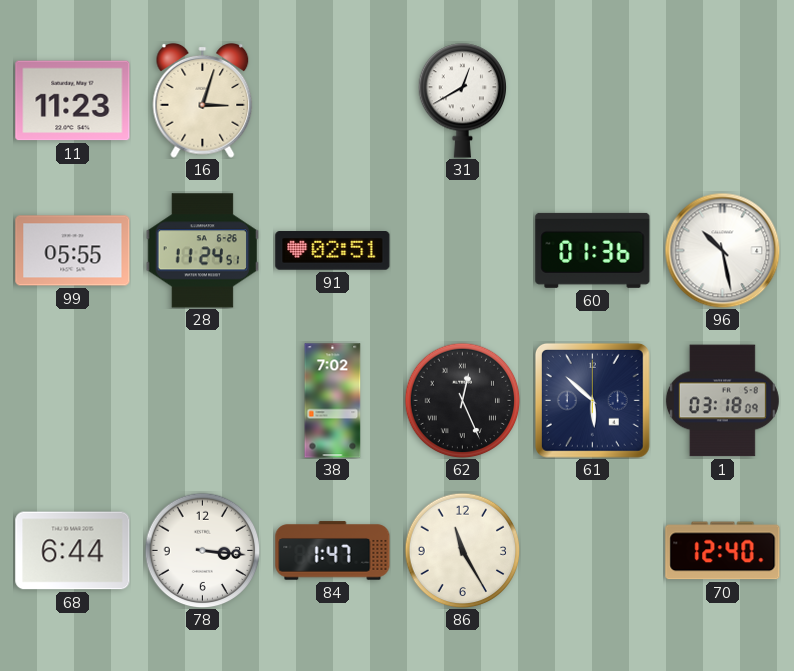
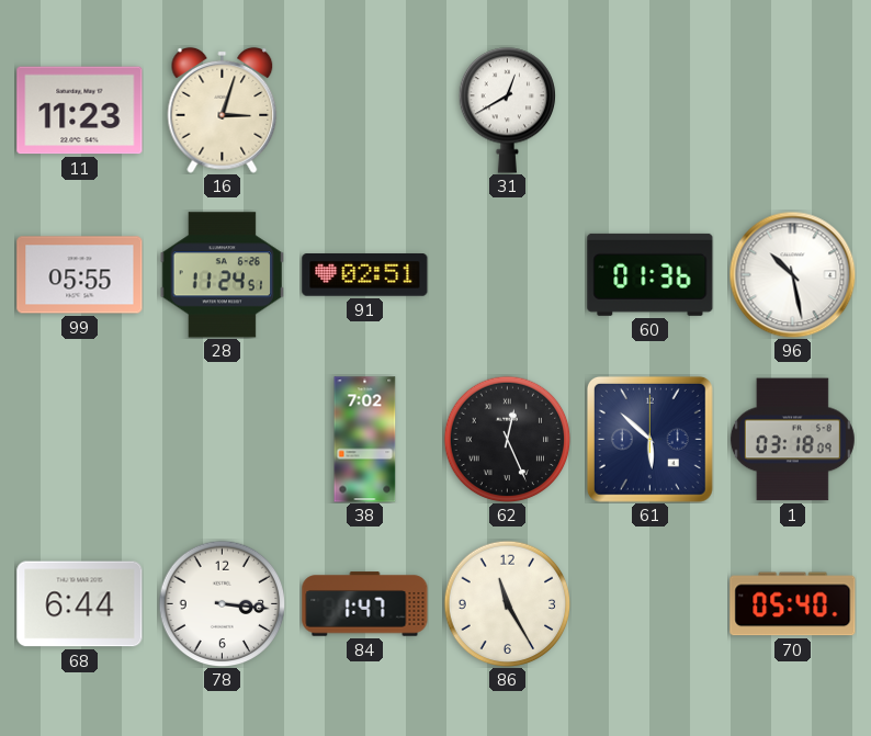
70: 12:40 -> 05:40
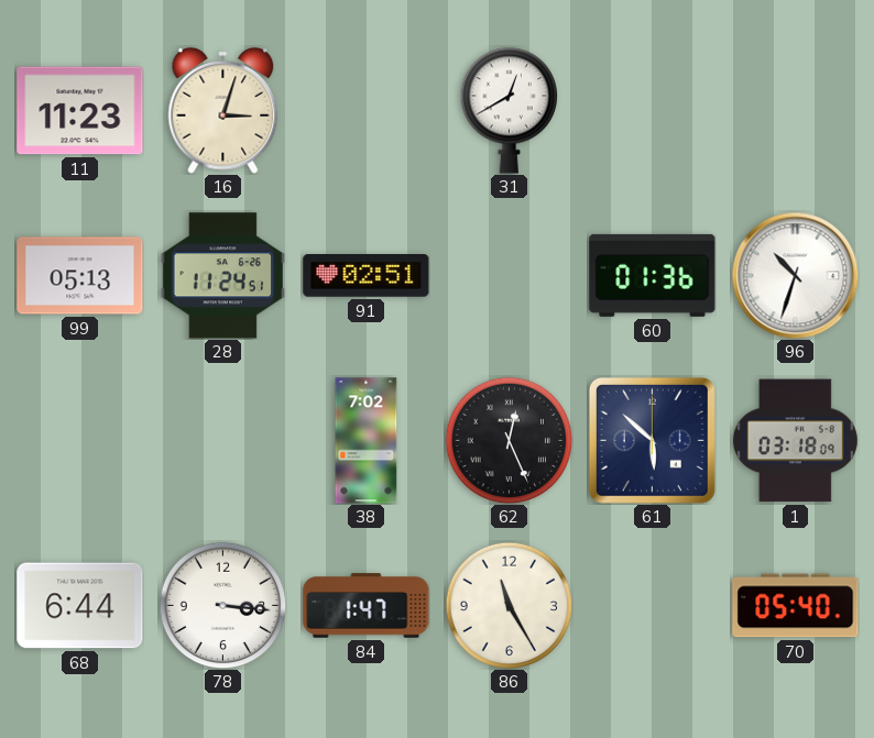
99: 05:55 -> 05:13
96: 10:28 -> 10:33
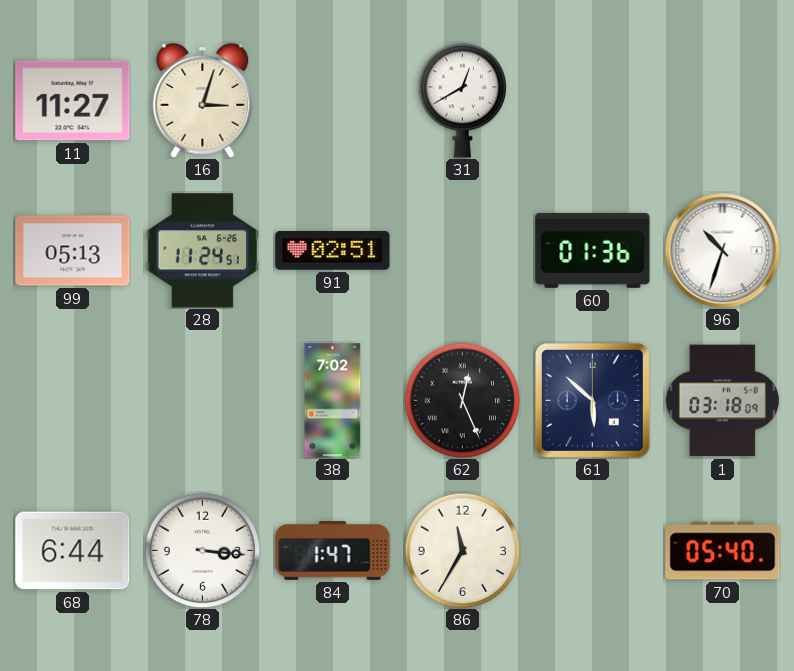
11: 11:23 -> 11:27
86: 11:25 -> 11:35
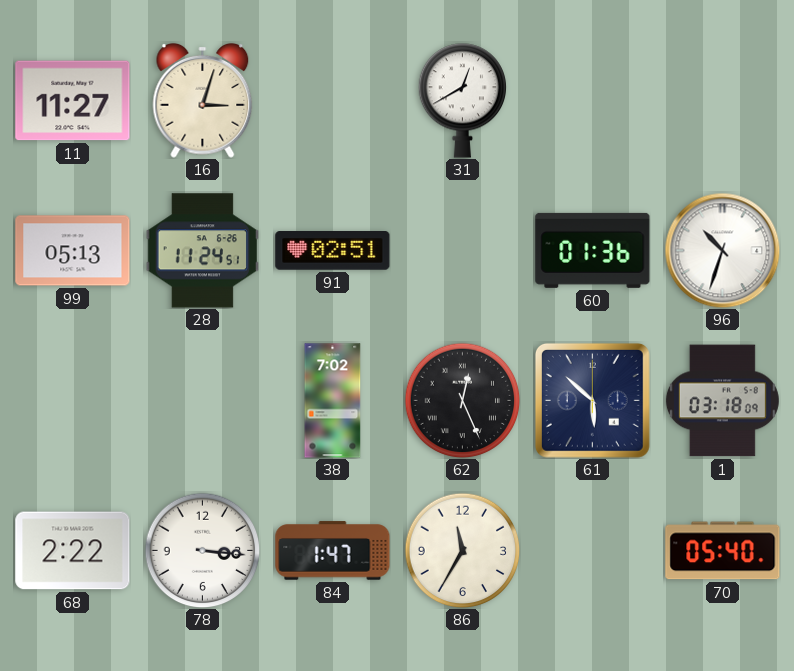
68: 6:44 -> 2:22
